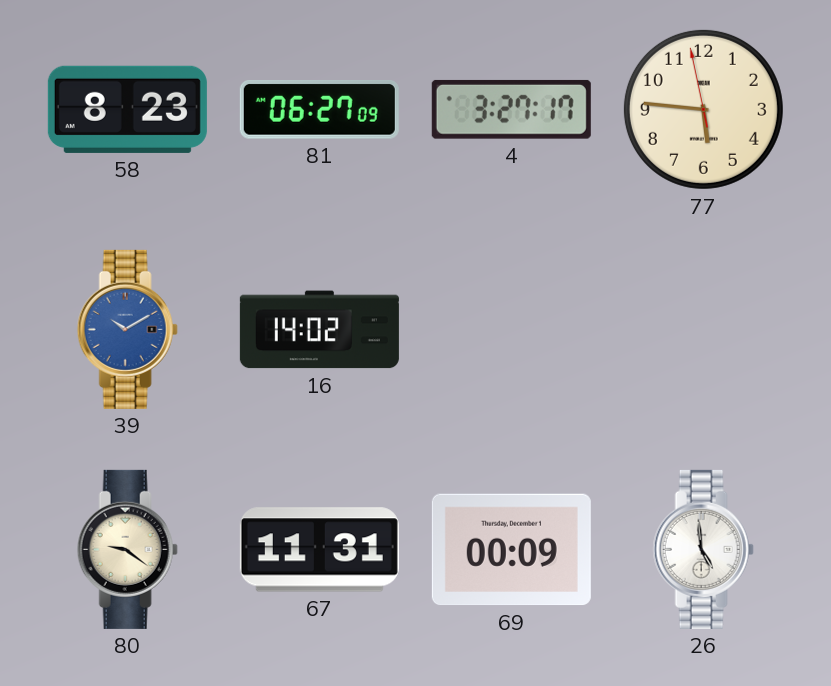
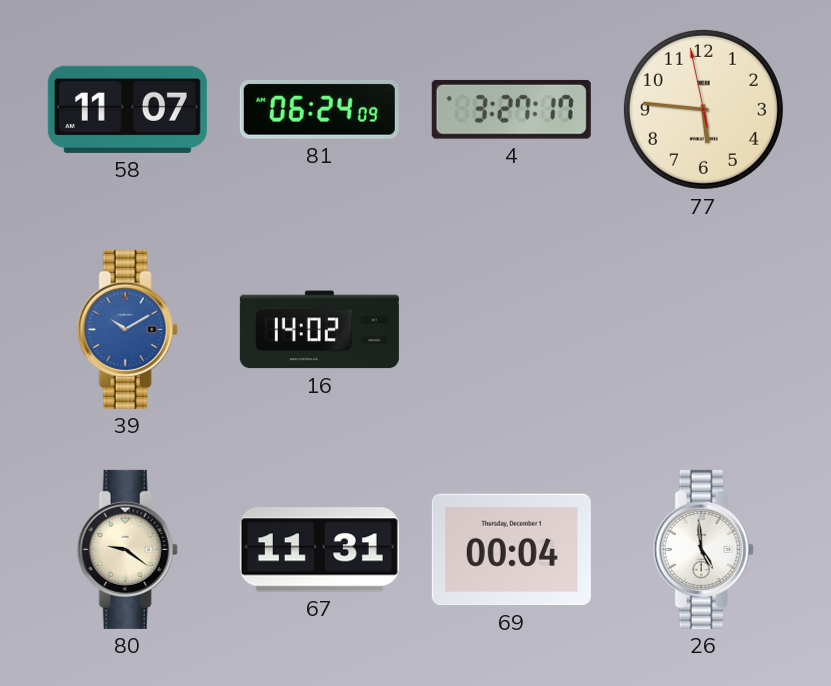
58: 8:23 -> 11:07
81: 06:27 -> 06:24
69: 00:09 -> 00:04
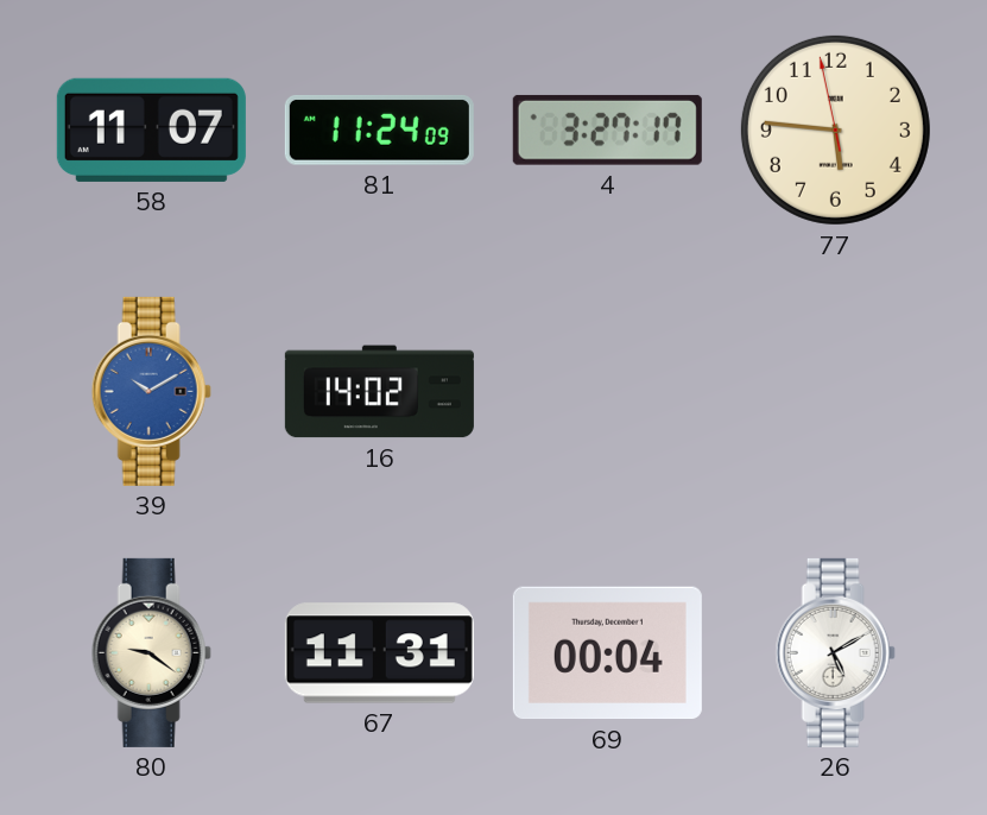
81: 06:24 -> 11:24
26: 4:59 -> 5:10
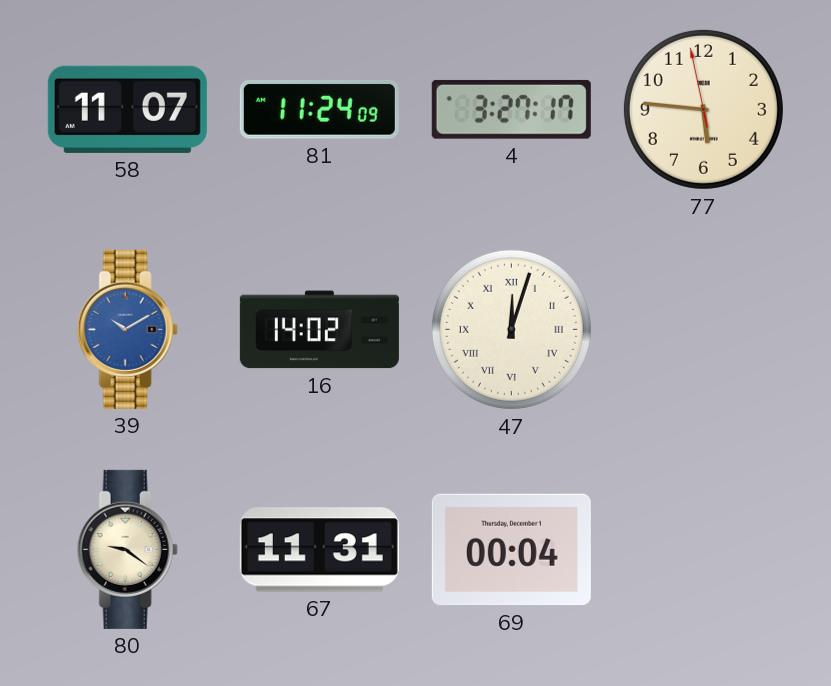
47: none -> 12:03
26: 5:10 -> none
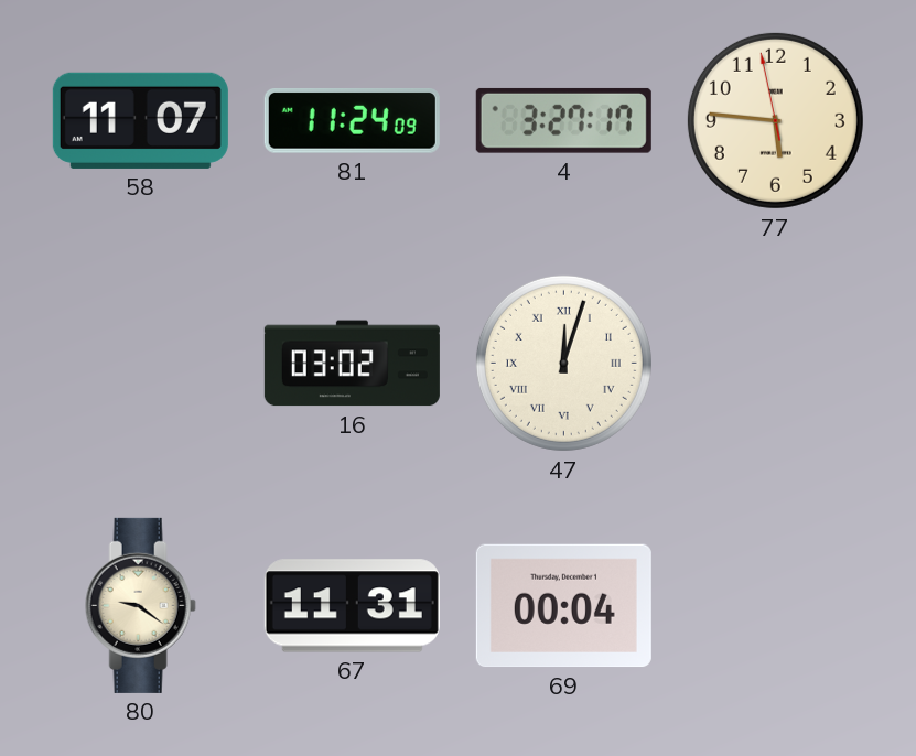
39: 10:10 -> none
16: 14:02 -> 03:02
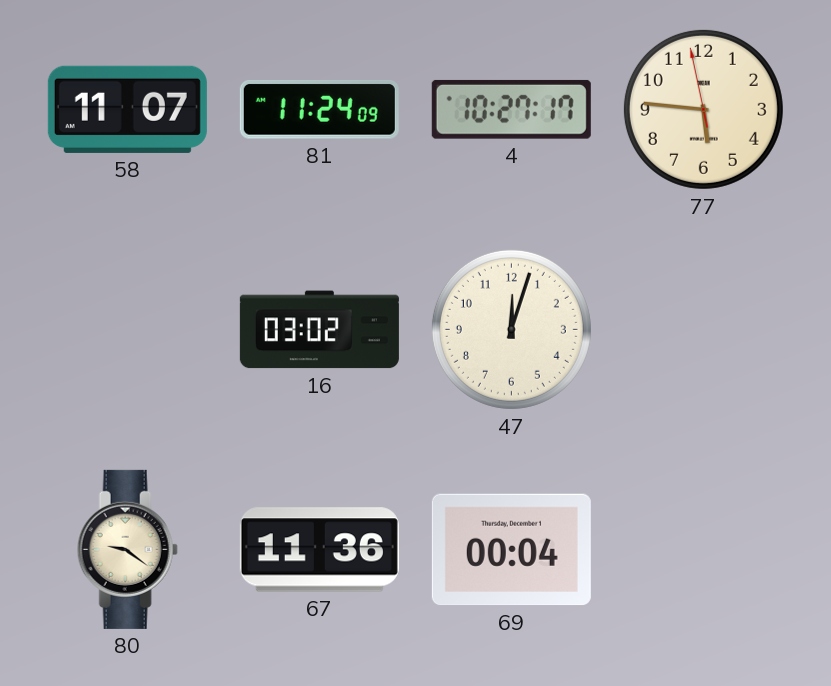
4: 3:27 -> 10:27
47 numerals: Roman -> Arabic
67: 11:31 -> 11:36
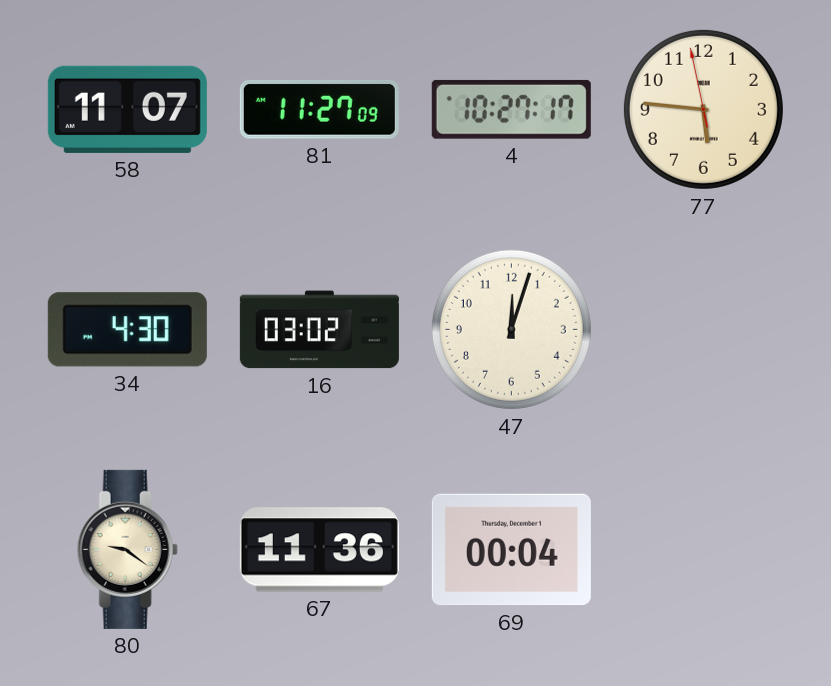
81: 11:24 -> 11:27
34: none -> 4:30
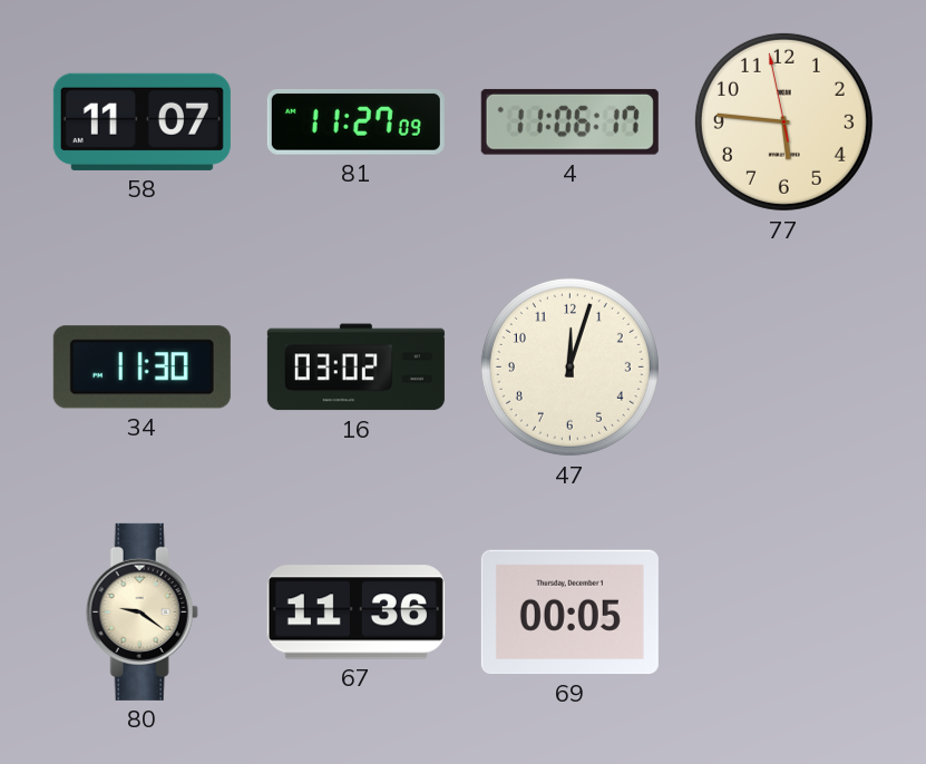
4: 10:27 -> 11:06
34: 4:30 -> 11:30
69: 00:04 -> 00:05
